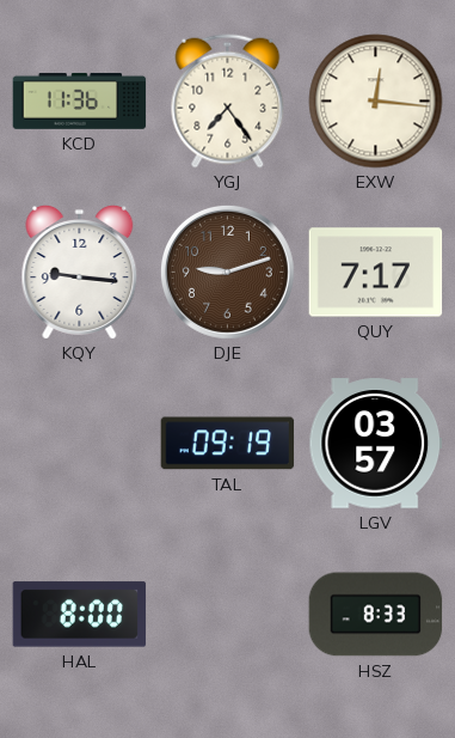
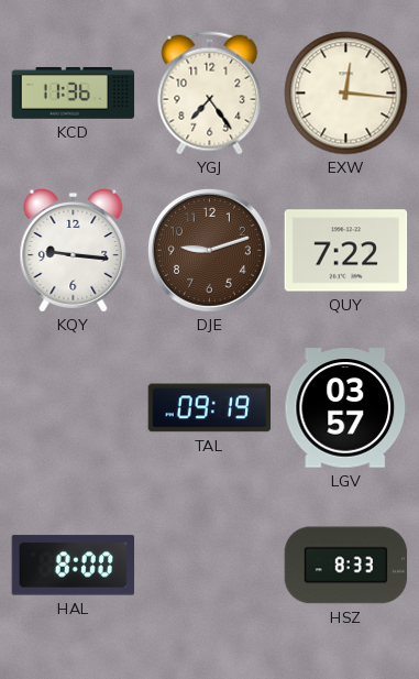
QUY: 7:17 -> 7:22
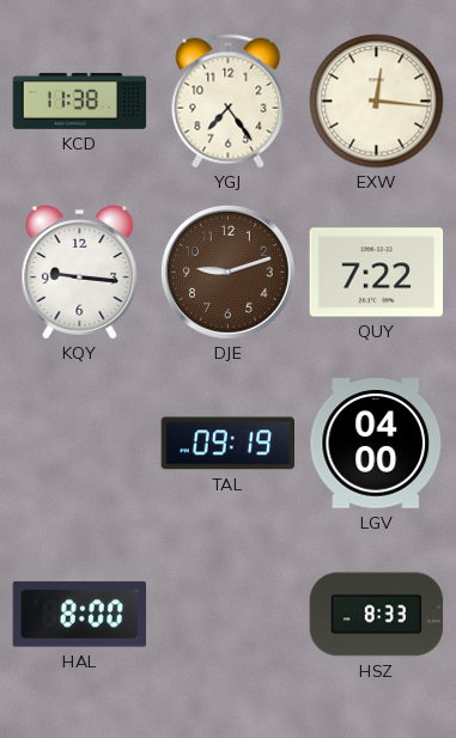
KCD: 11:36 -> 11:38
LGV: 03:57 -> 04:00
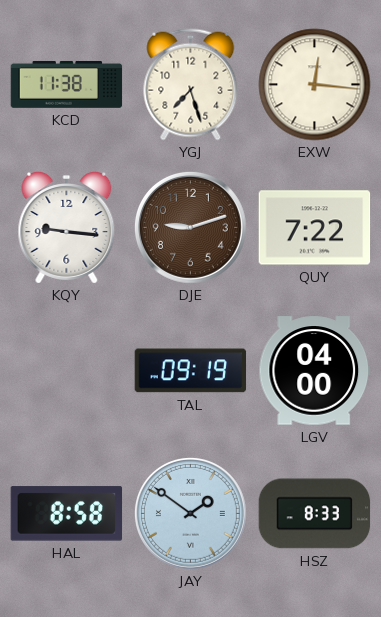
YGJ: 7:24 -> 7:27
HAL: 8:00 -> 8:58
JAY: none -> 1:51
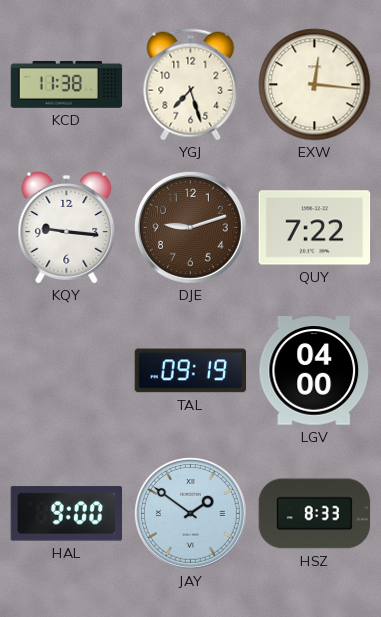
HAL: 8:58 -> 9:00
